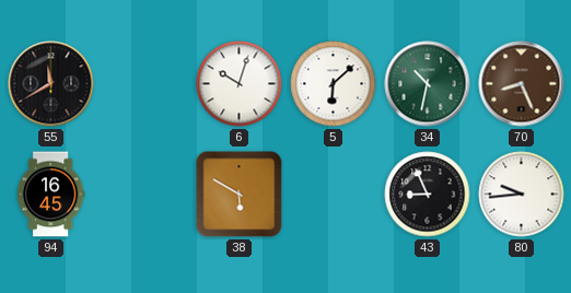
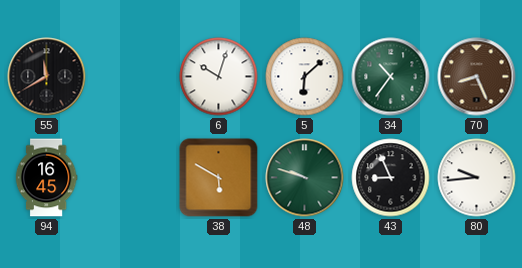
34: 10:32 -> 10:36
48: none -> 9:48
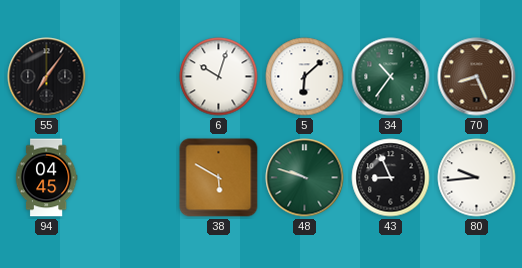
55: 11:40 -> 7:06
94: 16:45 -> 04:45
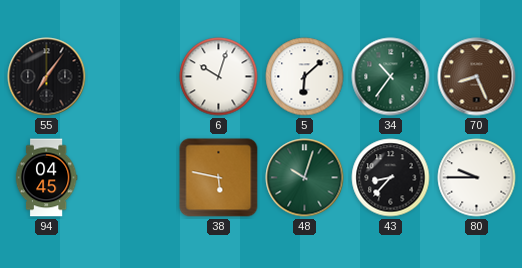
38: 5:50 -> 5:47
48: 9:48 -> 10:03
43: 8:56 -> 8:37
80: 9:44 -> 9:45
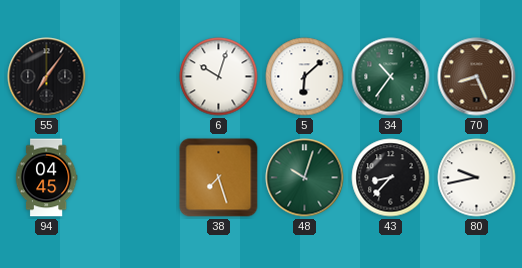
38: 5:47 -> 7:27
80: 9:45 -> 9:43
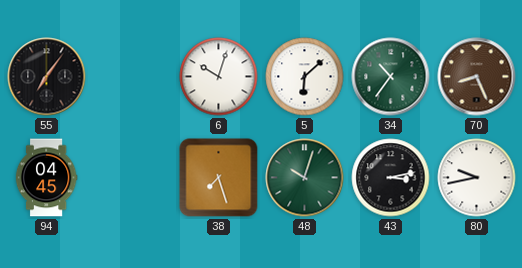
43: 8:37 -> 3:13
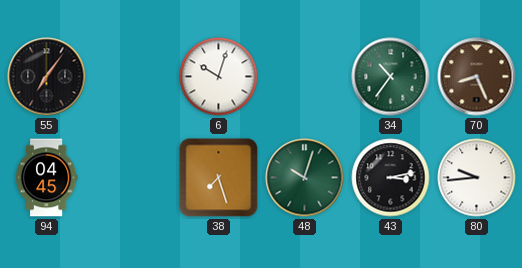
5: 6:08 -> none
80: 9:43 -> 9:44
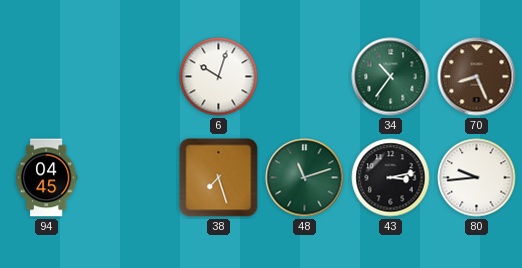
55: 7:06 -> none
48: 10:03 -> 11:12
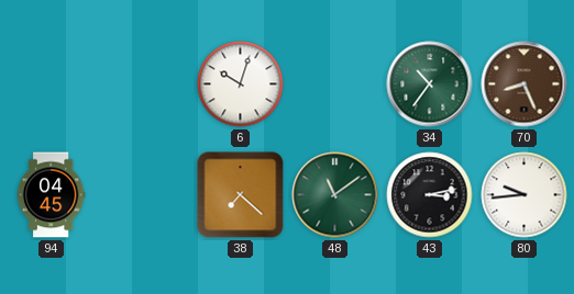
38: 7:27 -> 7:22
48: 11:12 -> 11:09
